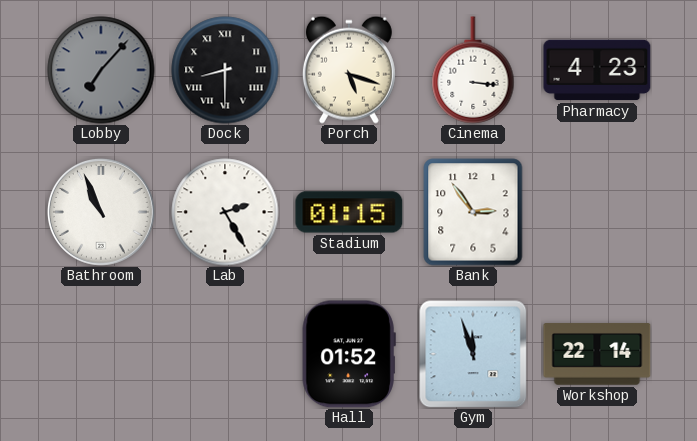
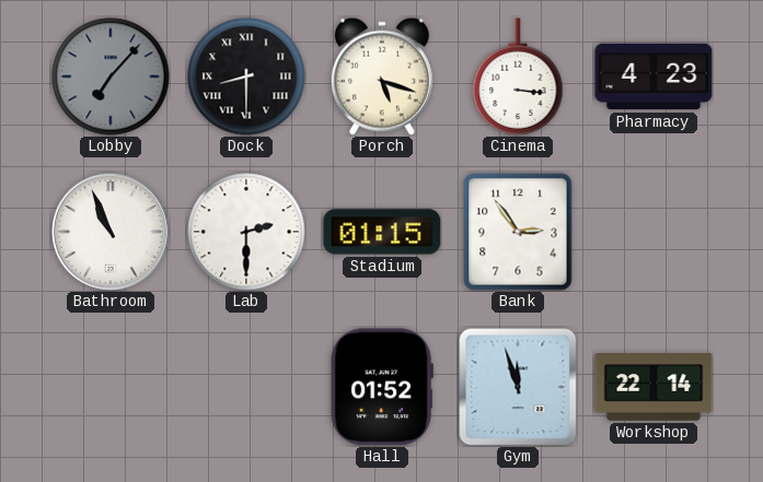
Lab: 2:25 -> 2:30
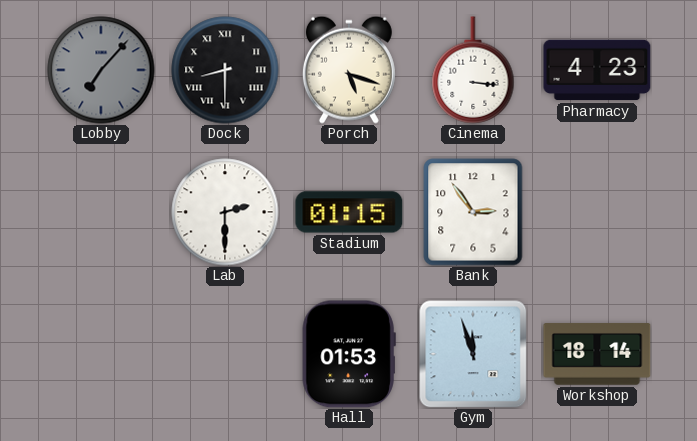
Bathroom: 10:56 -> none
Hall: 01:52 -> 01:53
Workshop: 22:14 -> 18:14
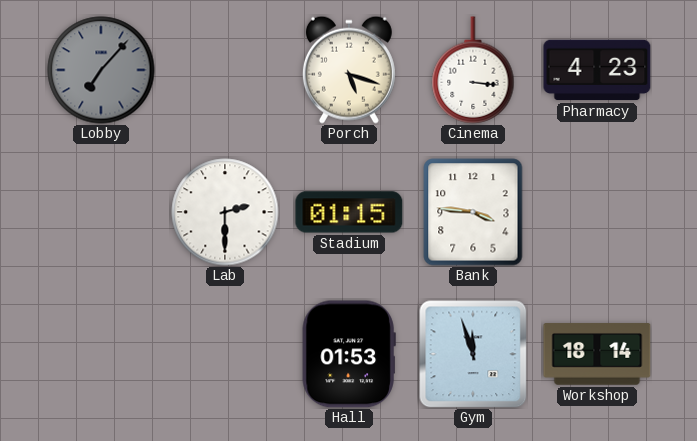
Dock: 8:30 -> none
Bank: 2:54 -> 3:46
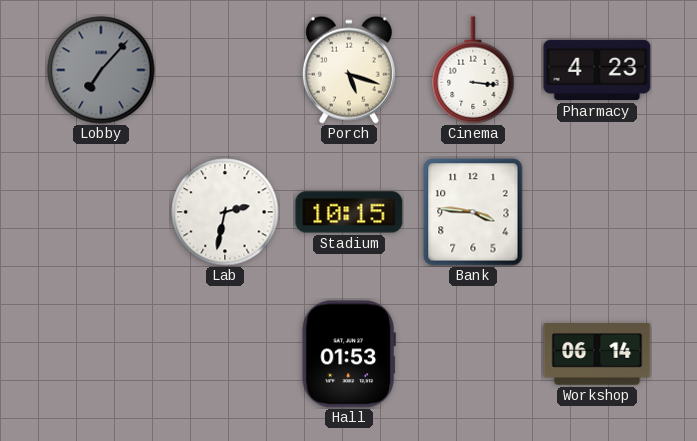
Lab: 2:30 -> 2:32
Stadium: 01:15 -> 10:15
Gym: 11:57 -> none
Workshop: 18:14 -> 06:14
